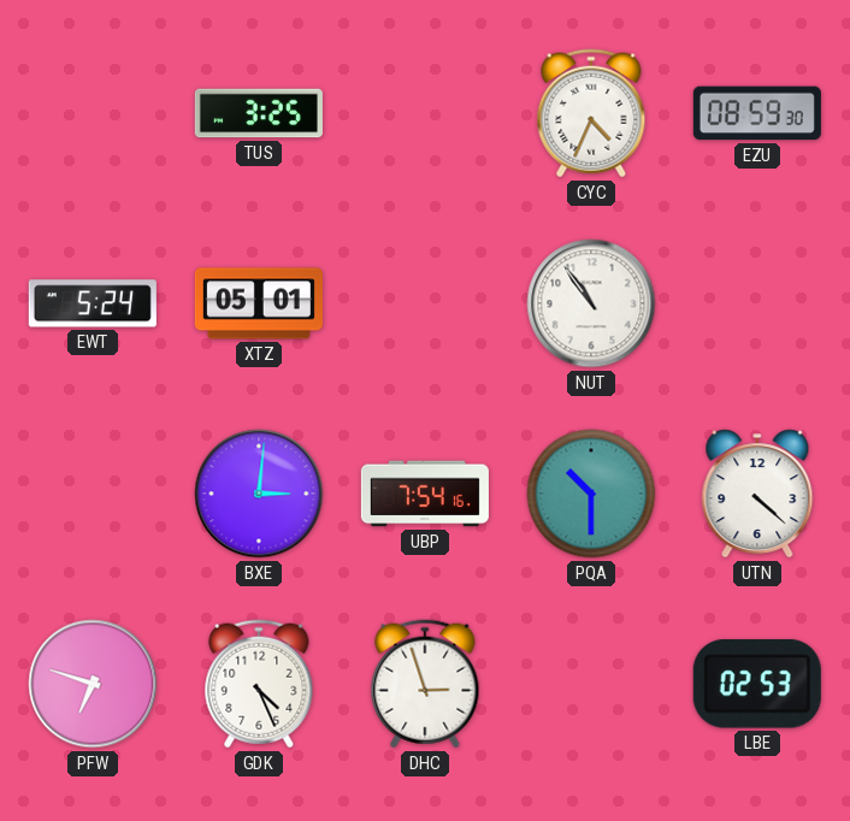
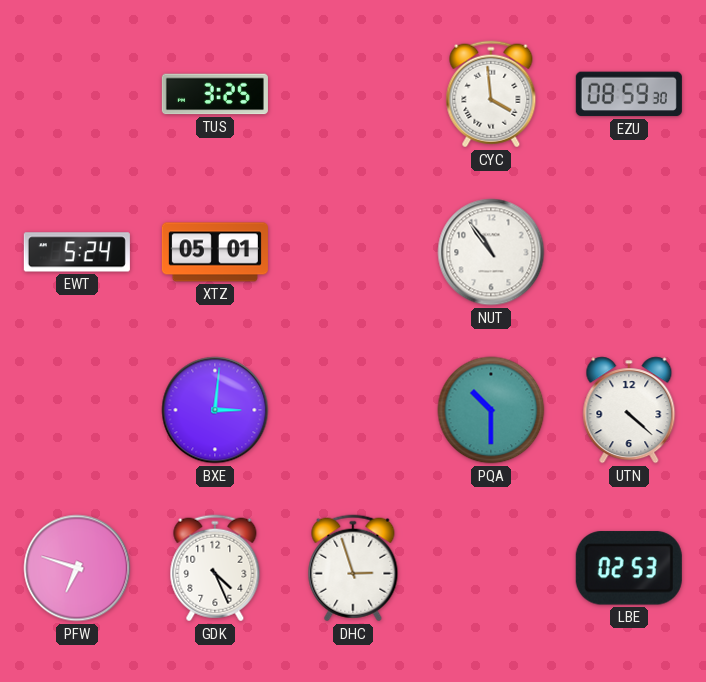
CYC: 4:34 -> 3:59
UBP: 7:54 -> none
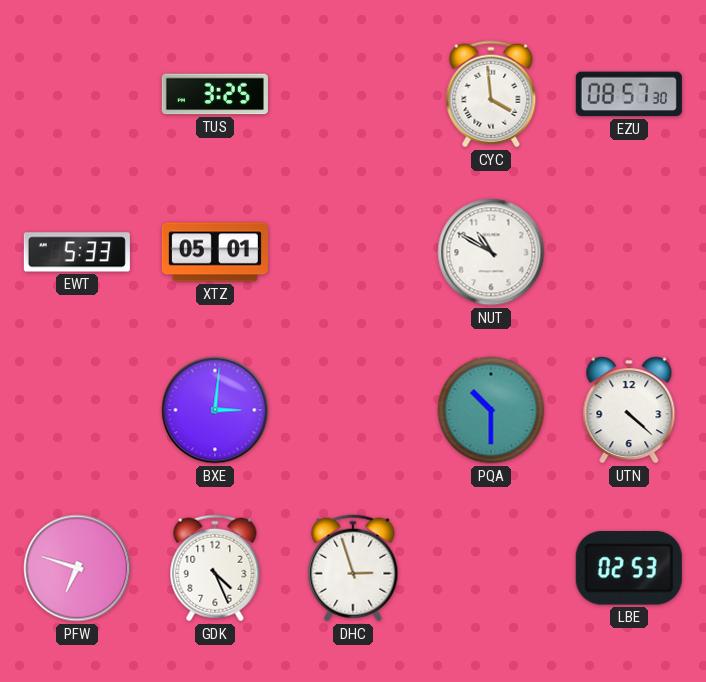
EZU: 08:59 -> 08:57
EWT: 5:24 -> 5:33
NUT: 10:54 -> 10:50
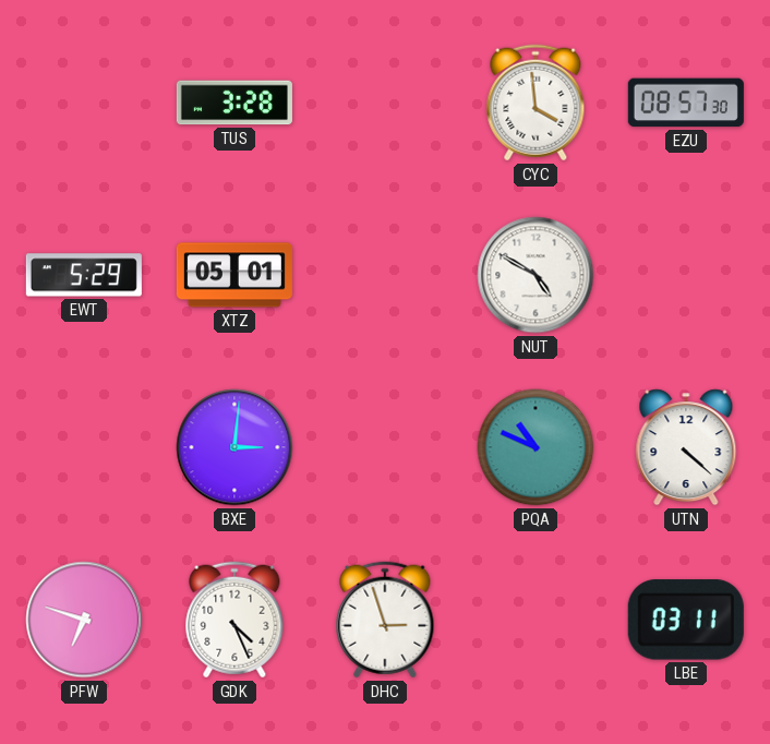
TUS: 3:25 -> 3:28
EWT: 5:33 -> 5:29
NUT: 10:50 -> 4:50
PQA: 10:30 -> 10:49
LBE: 02:53 -> 03:11
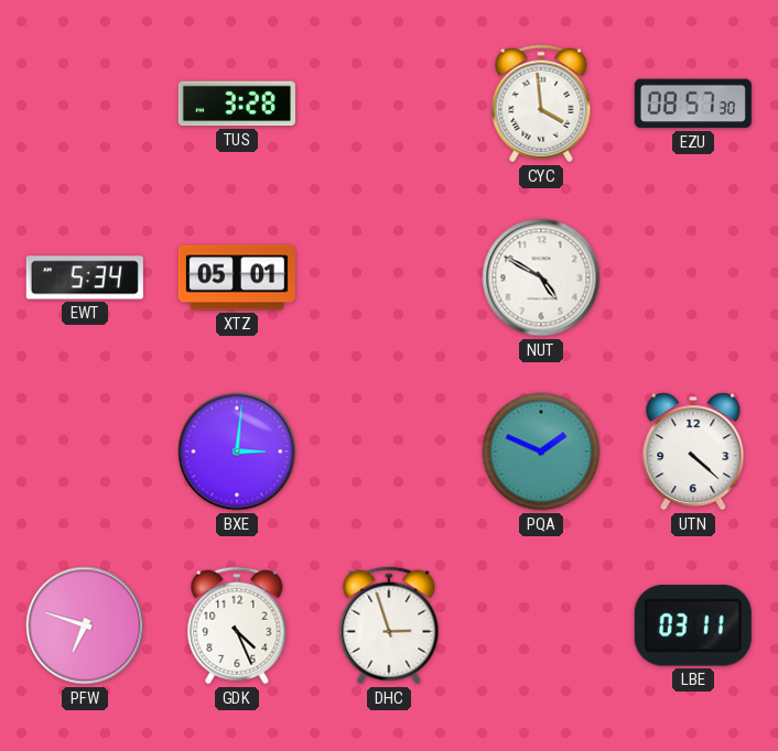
EWT: 5:29 -> 5:34
PQA: 10:49 -> 1:49
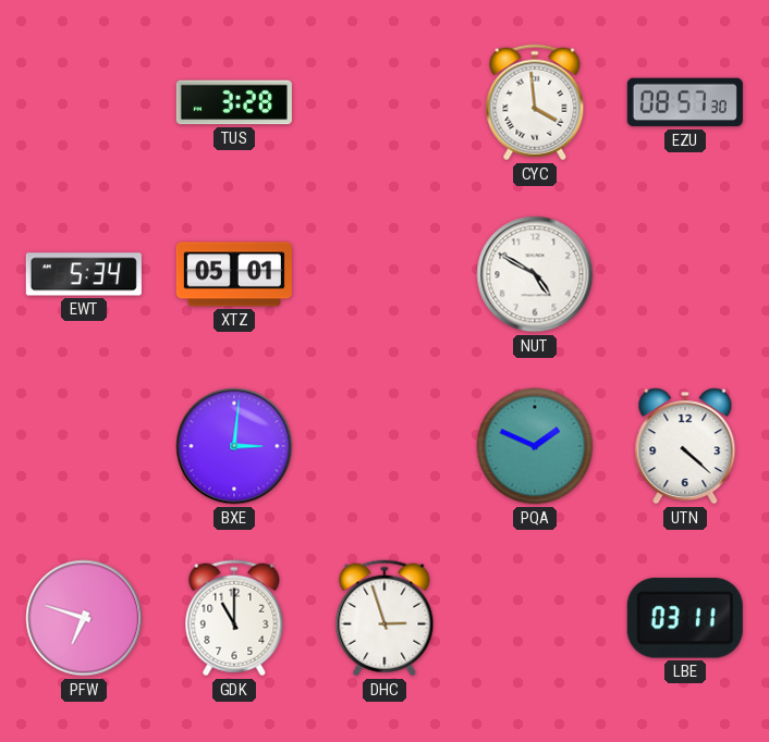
GDK: 4:26 -> 11:00
